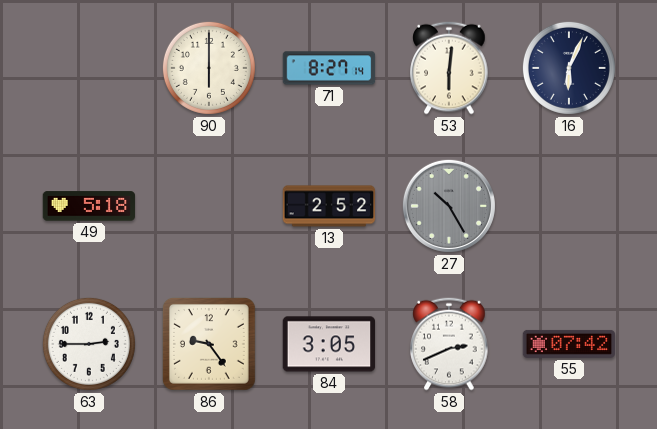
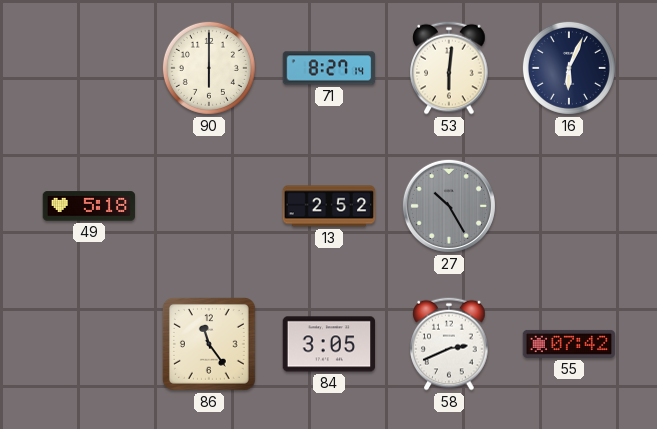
63: 2:45 -> none
86: 9:24 -> 11:24
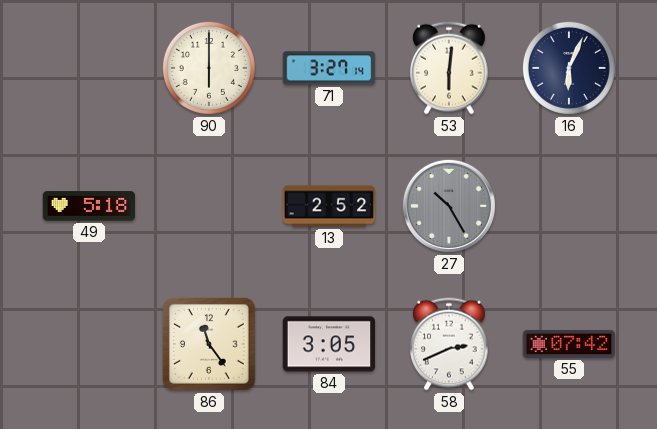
71: 8:27 -> 3:27
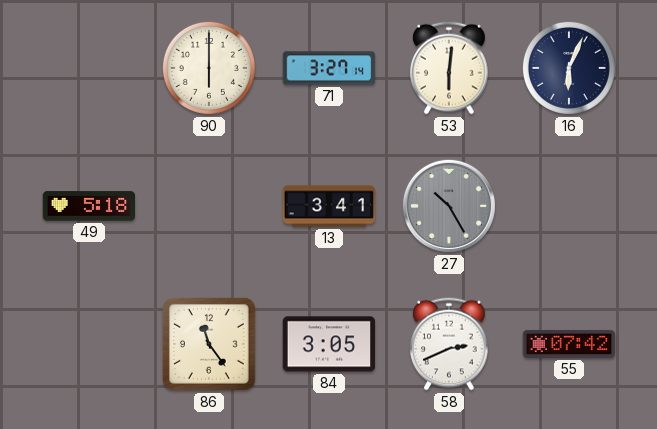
13: 2:52 -> 3:41
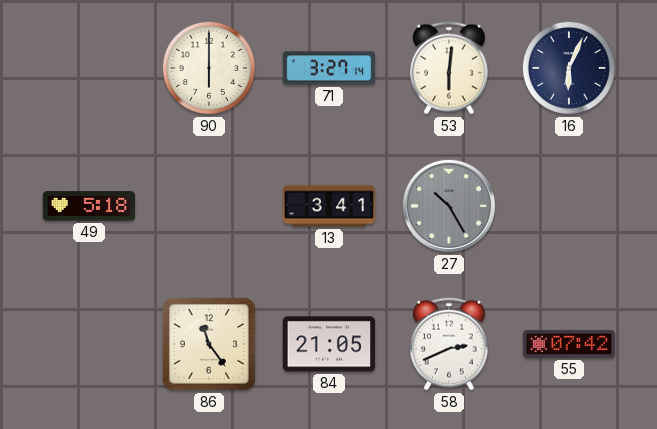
84: 3:05 -> 21:05
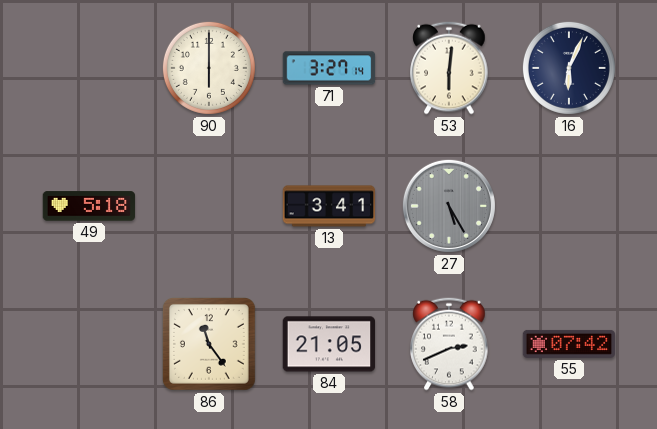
27: 10:25 -> 5:25
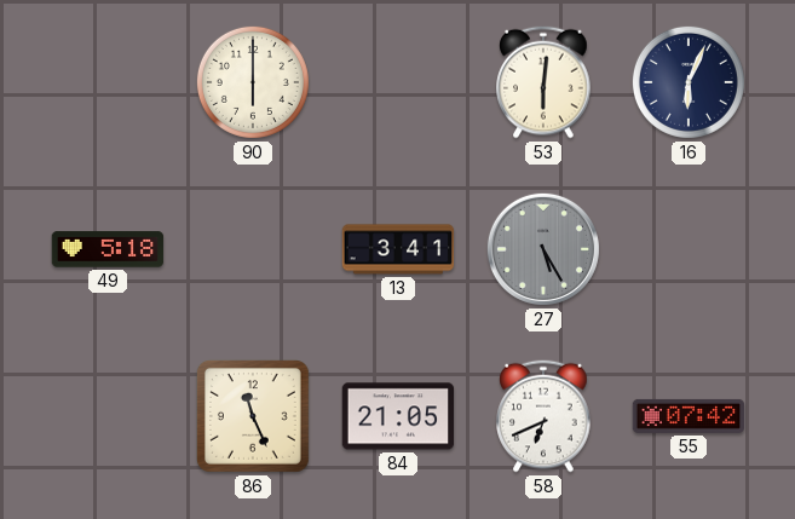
71: 3:27 -> none
86: 11:24 -> 11:26
58: 2:41 -> 6:41
